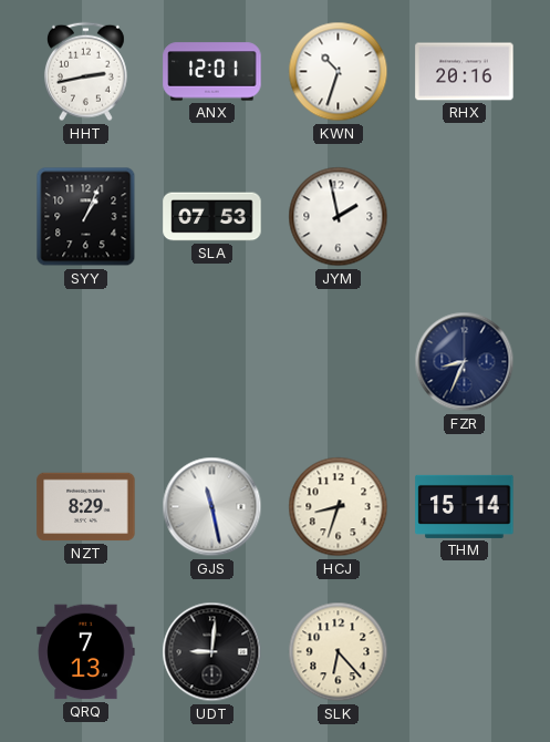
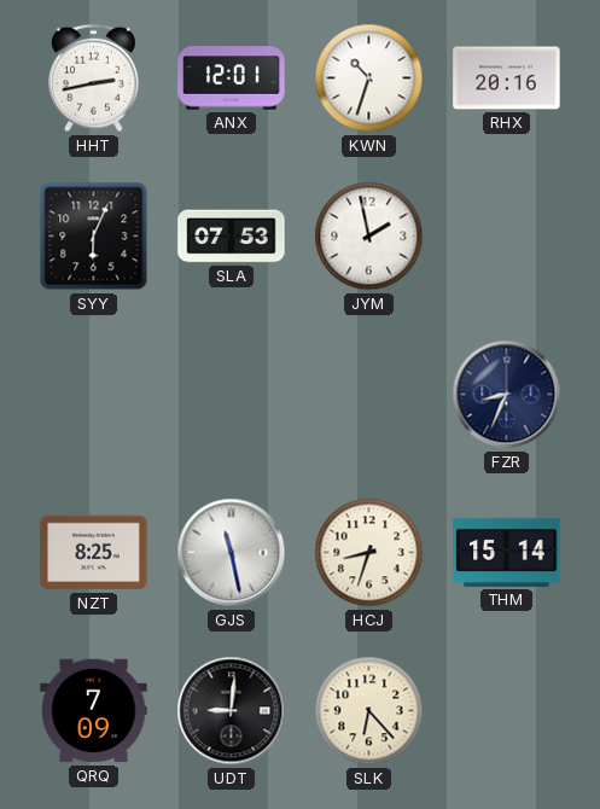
SYY: 1:04 -> 6:04
NZT: 8:29 -> 8:25
QRQ: 7:13 -> 7:09
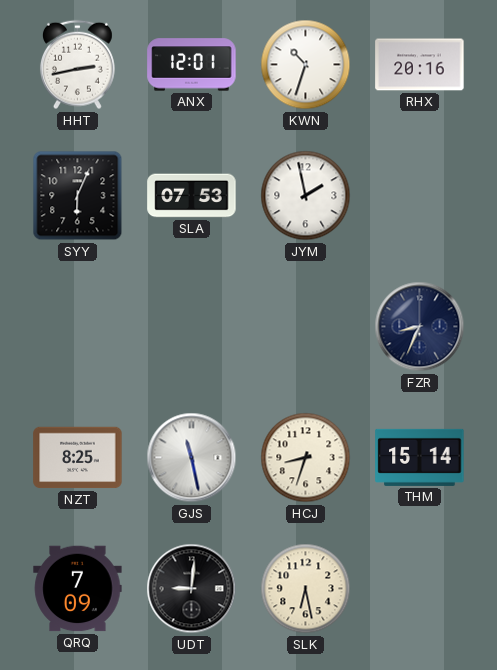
SLK: 6:23 -> 6:28
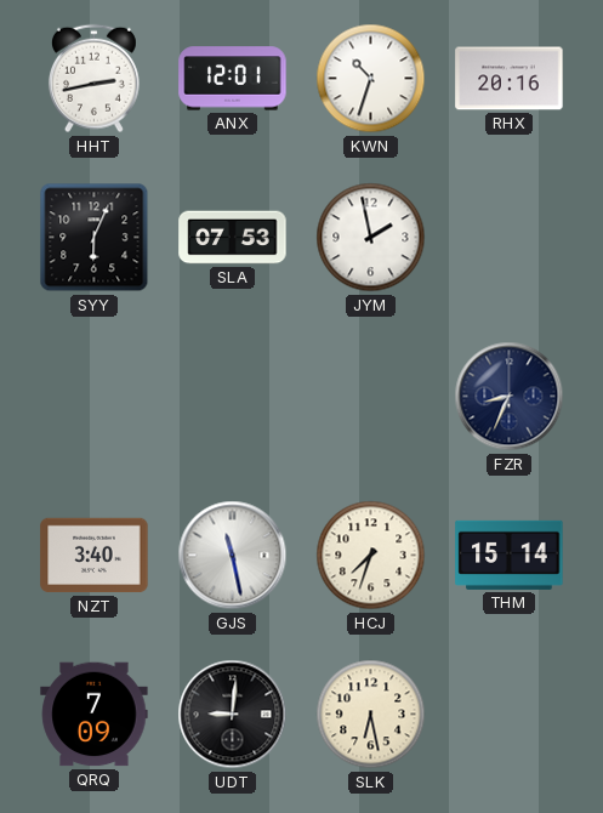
NZT: 8:25 -> 3:40
HCJ: 8:33 -> 7:33
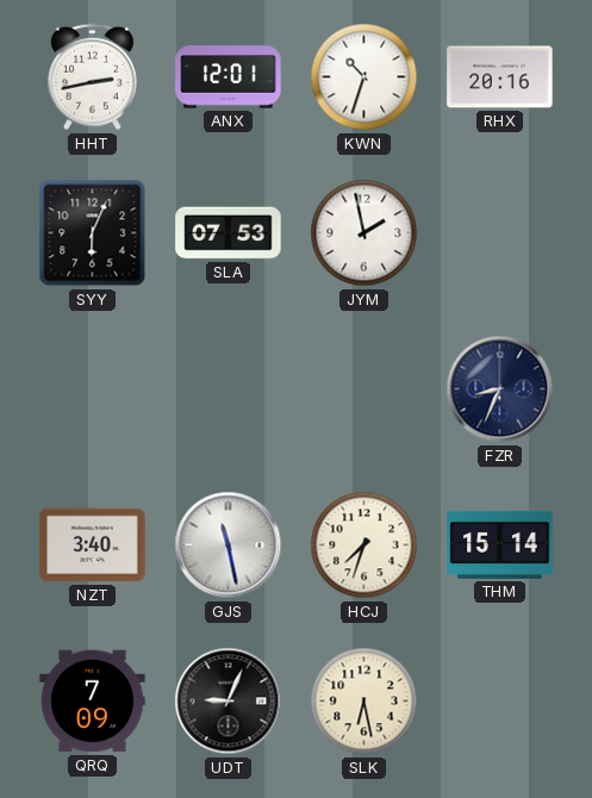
UDT: 9:01 -> 9:04
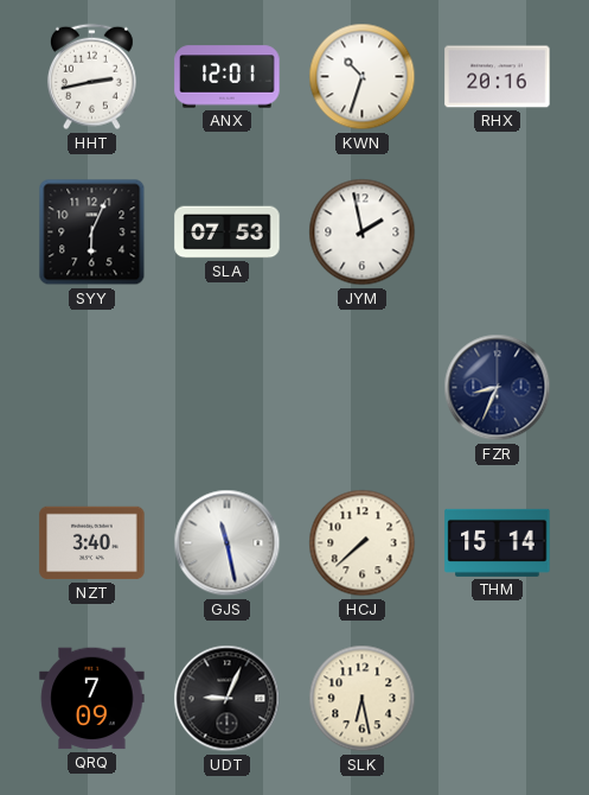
HCJ: 7:33 -> 7:38
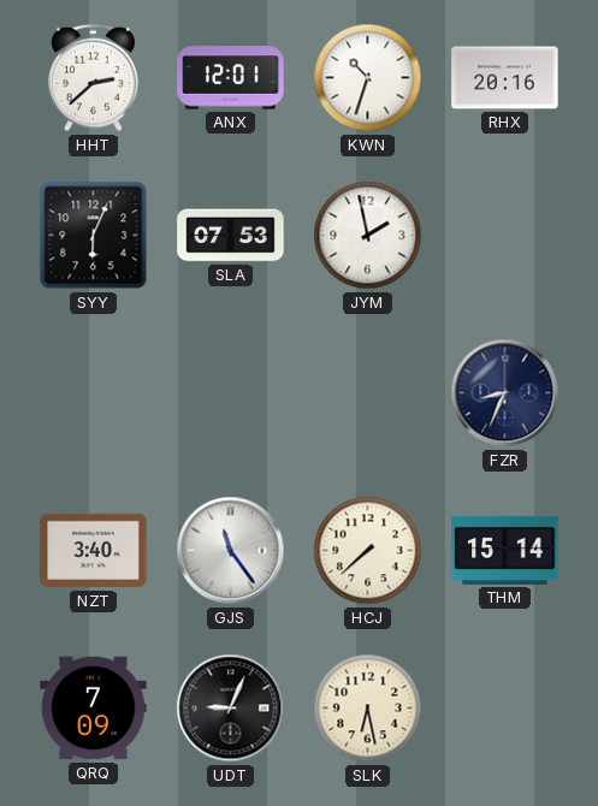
HHT: 2:43 -> 2:38
GJS: 11:28 -> 11:24
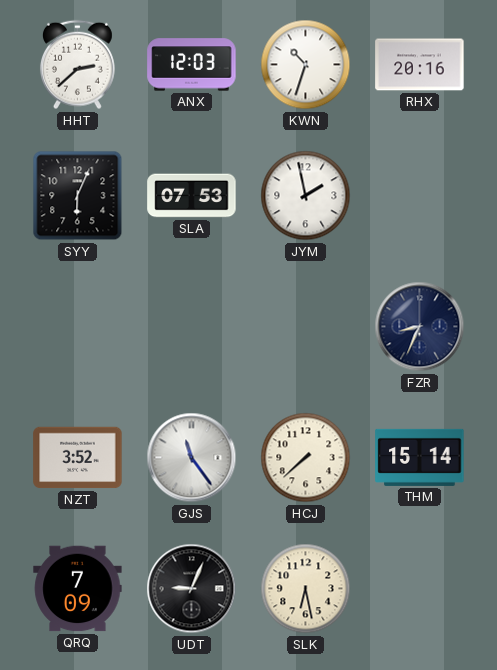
ANX: 12:01 -> 12:03
NZT: 3:40 -> 3:52
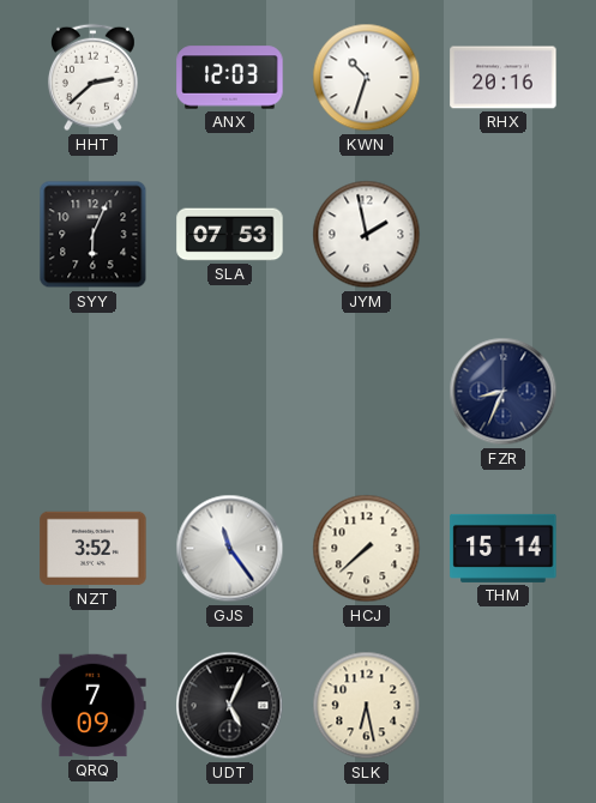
UDT: 9:04 -> 5:04
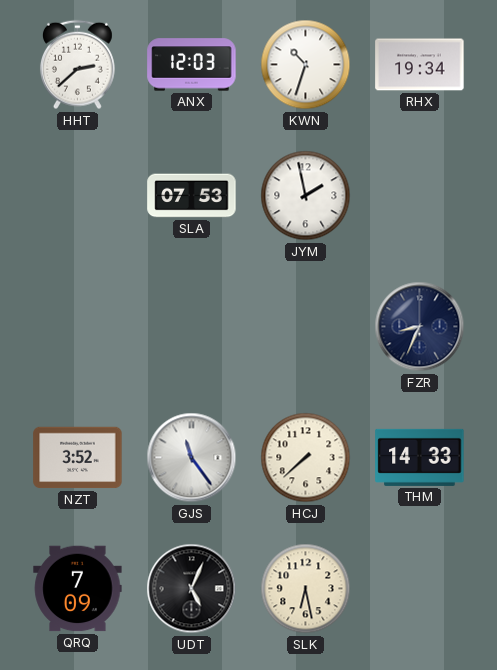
RHX: 20:16 -> 19:34
SYY: 6:04 -> none
THM: 15:14 -> 14:33
